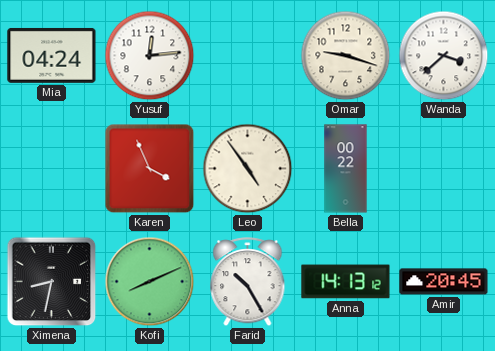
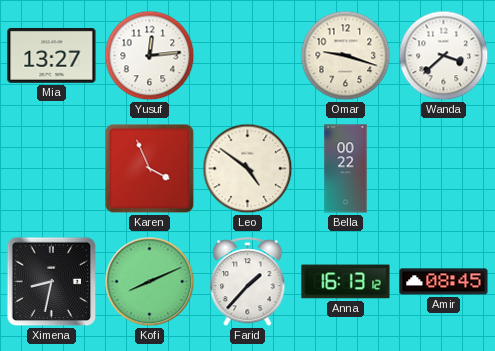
Mia: 04:24 -> 13:27
Leo: 4:54 -> 4:51
Farid: 10:25 -> 1:37
Anna: 14:13 -> 16:13
Amir: 20:45 -> 08:45
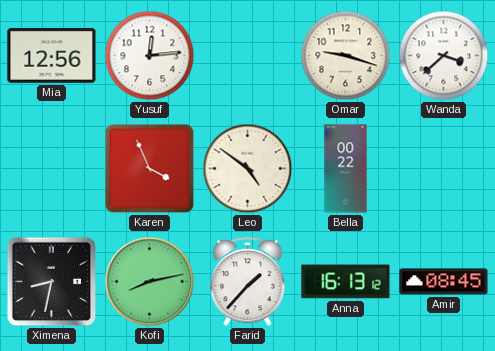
Mia: 13:27 -> 12:56
Kofi: 8:11 -> 8:13
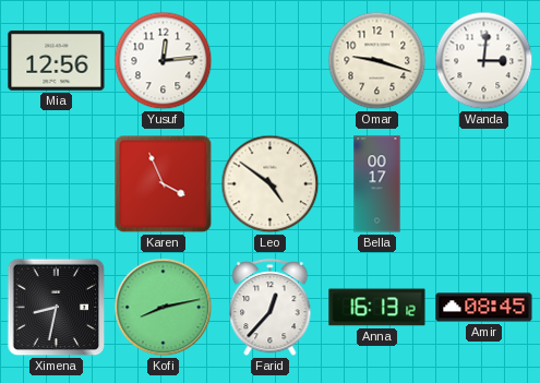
Wanda: 3:38 -> 3:01
Bella: 00:22 -> 00:17
Farid: 1:37 -> 12:37
